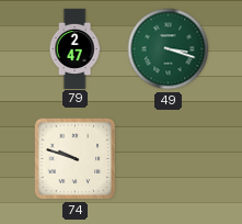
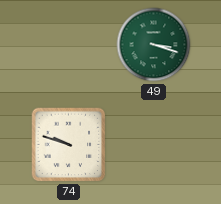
79: 2:47 -> none
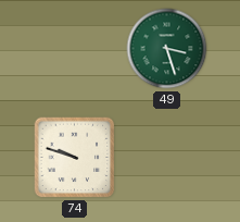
49: 3:18 -> 3:27
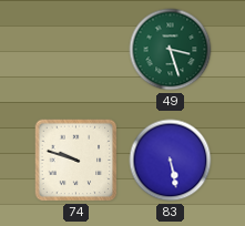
83: none -> 5:28
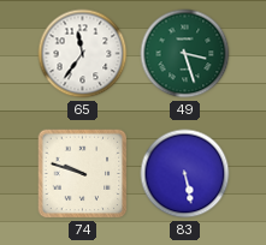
65: none -> 11:36
